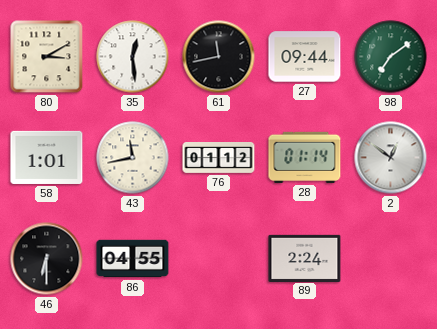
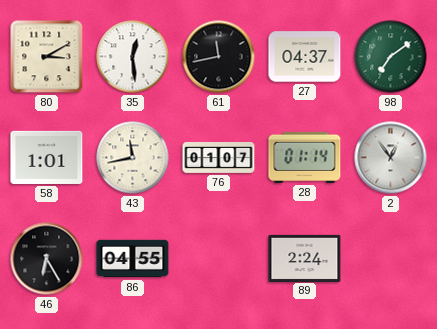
27: 09:44 -> 04:37
76: 01:12 -> 01:07
2: 12:51 -> 12:54
46: 6:30 -> 6:25
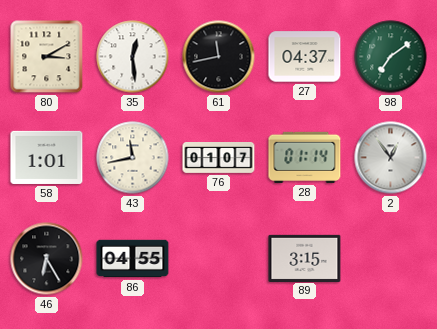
89: 2:24 -> 3:15
